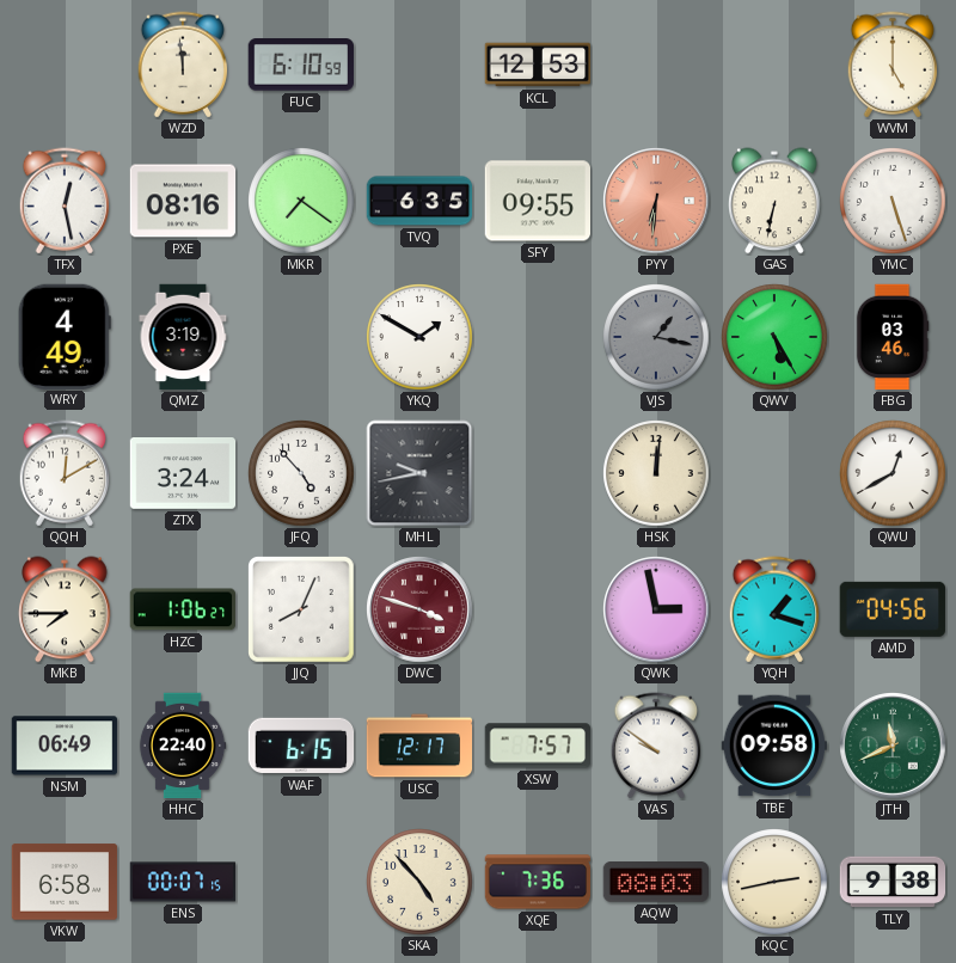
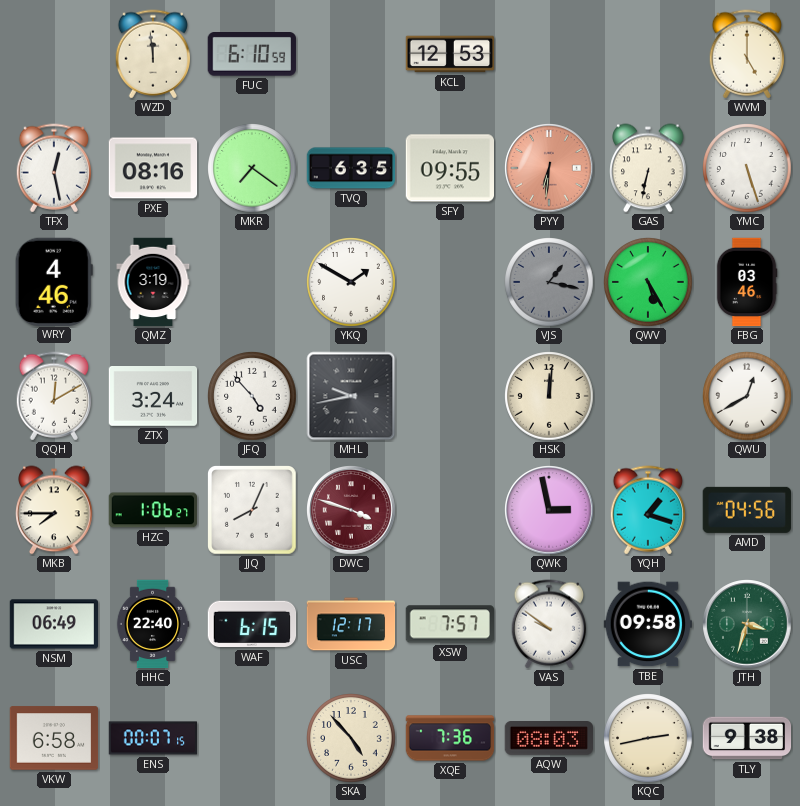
WRY: 4:49 -> 4:46
JTH: 11:41 -> 3:33
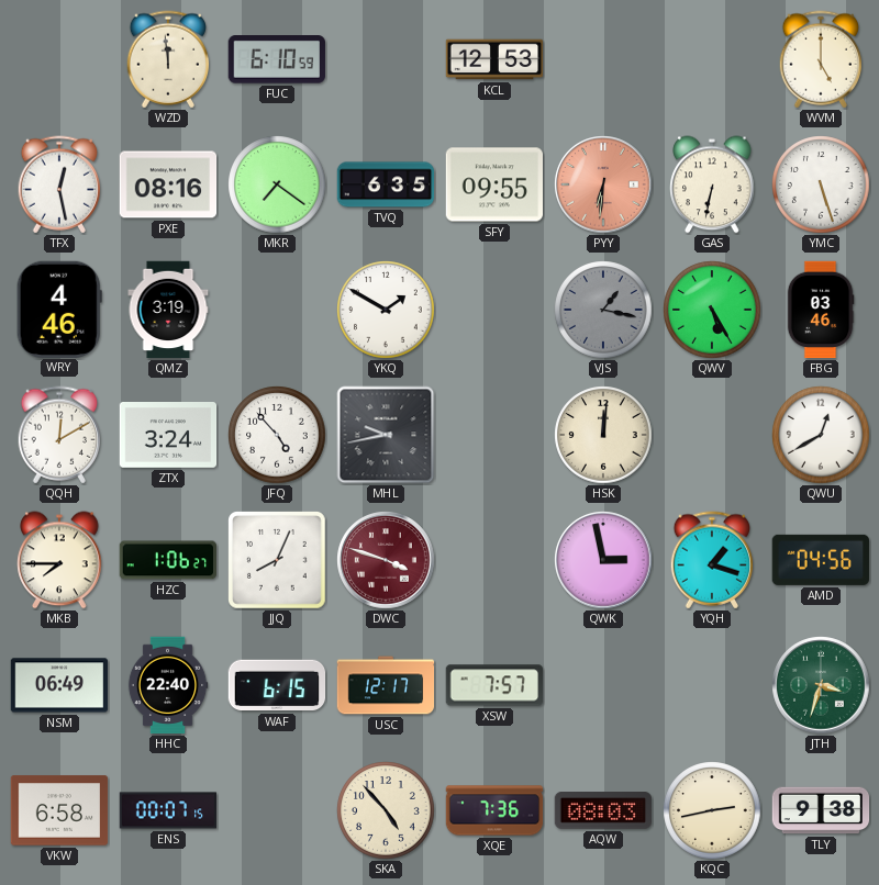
VAS: 9:51 -> none
TBE: 09:58 -> none
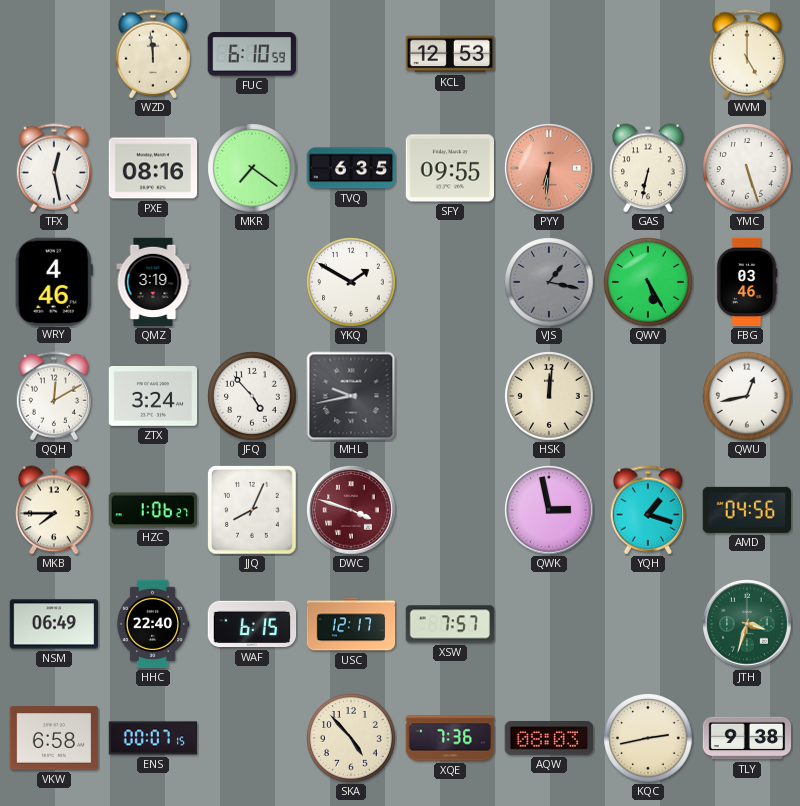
QWU: 12:40 -> 12:43
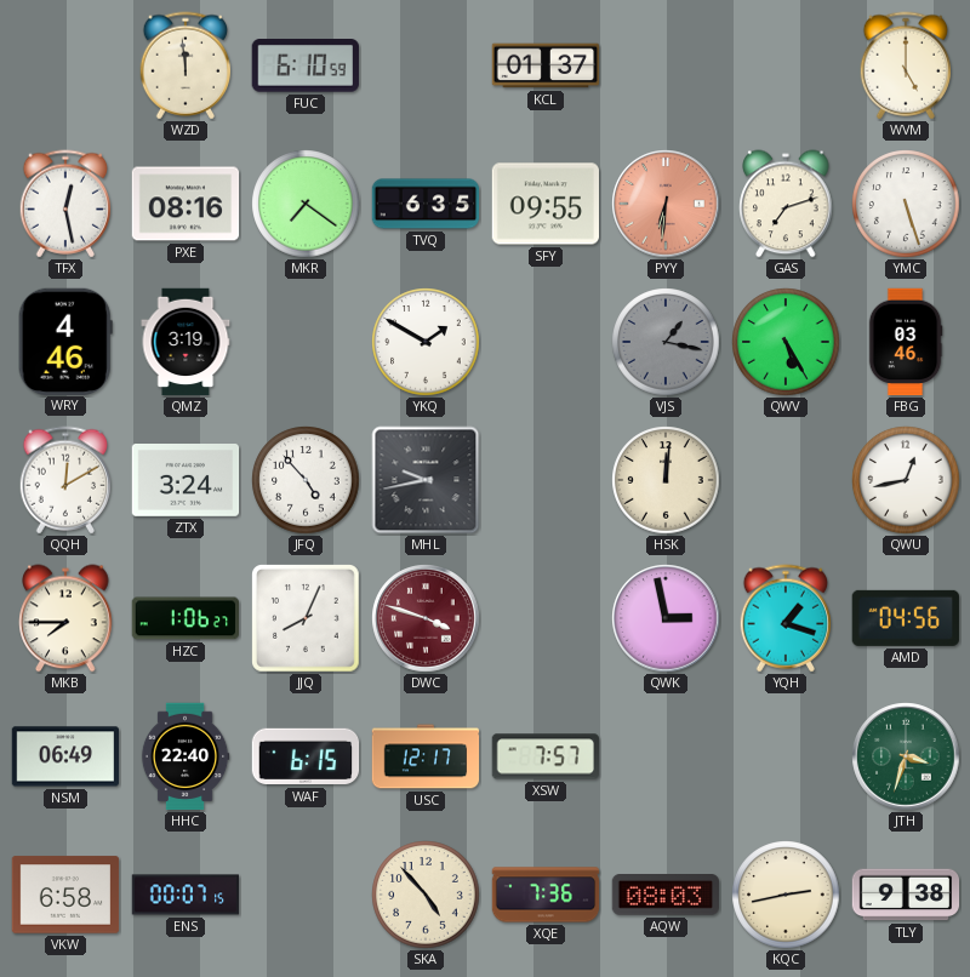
KCL: 12:53 -> 01:37
GAS: 6:32 -> 7:12
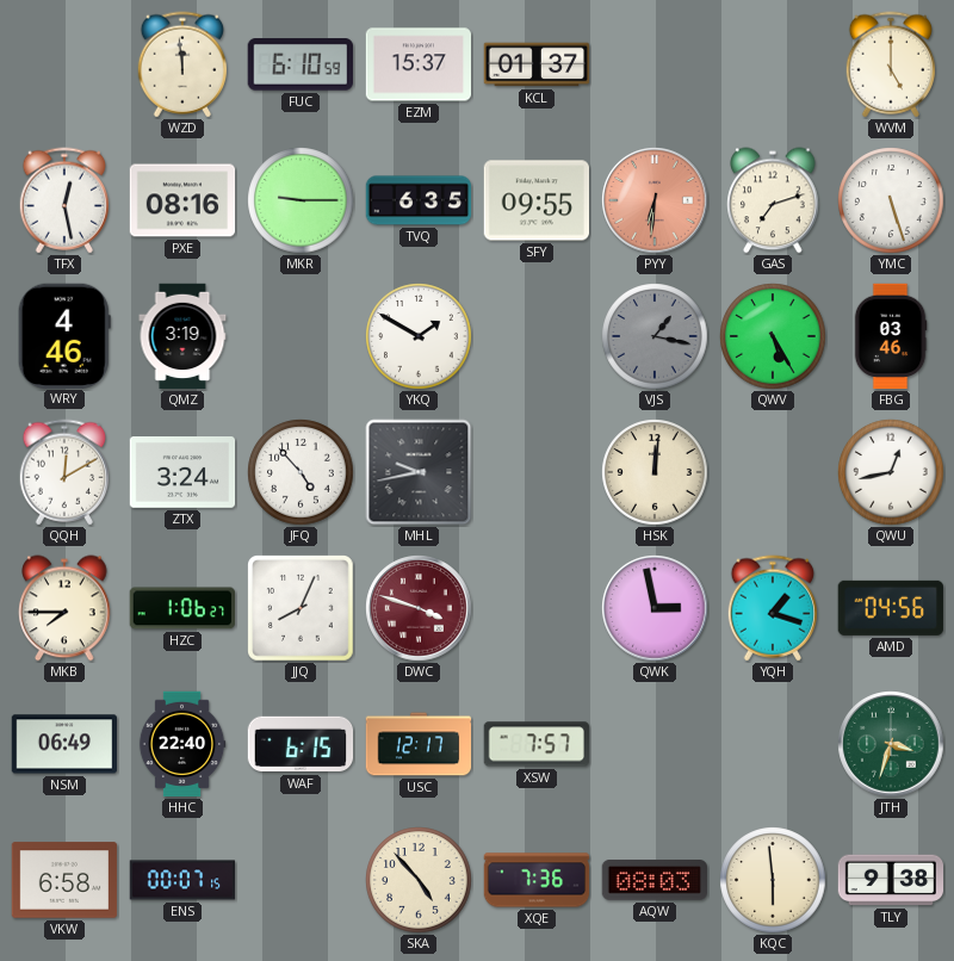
EZM: none -> 15:37
MKR: 7:21 -> 9:15
KQC: 2:43 -> 5:59
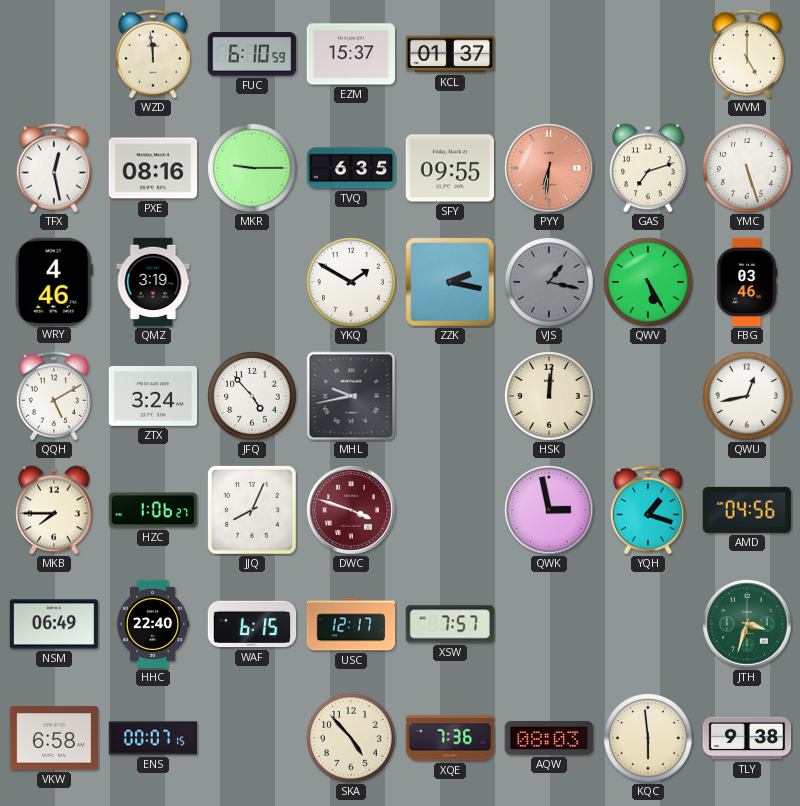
ZZK: none -> 2:17
QQH: 12:10 -> 5:10
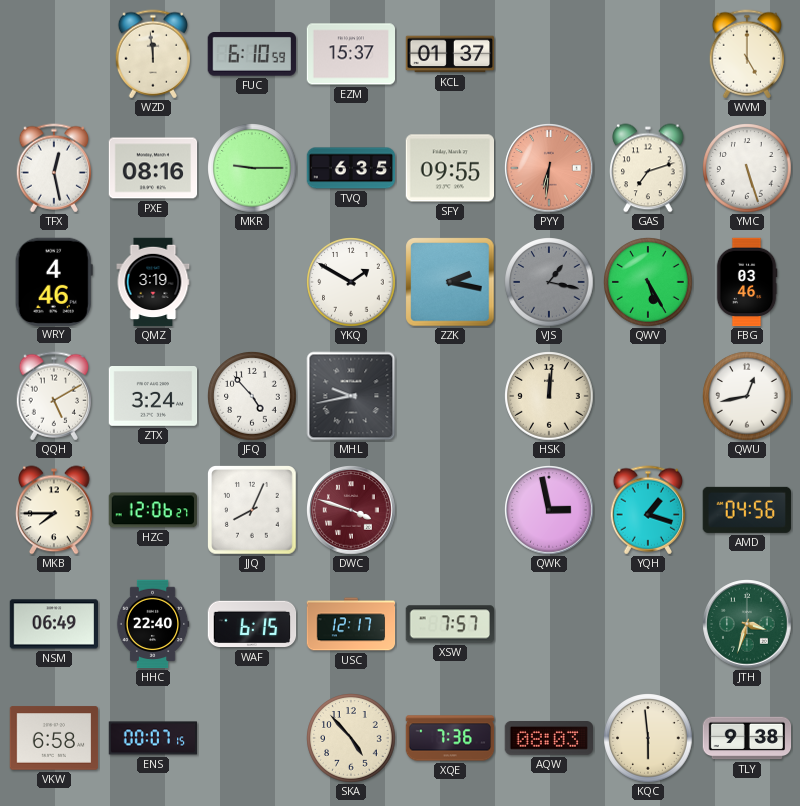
HZC: 1:06 -> 12:06
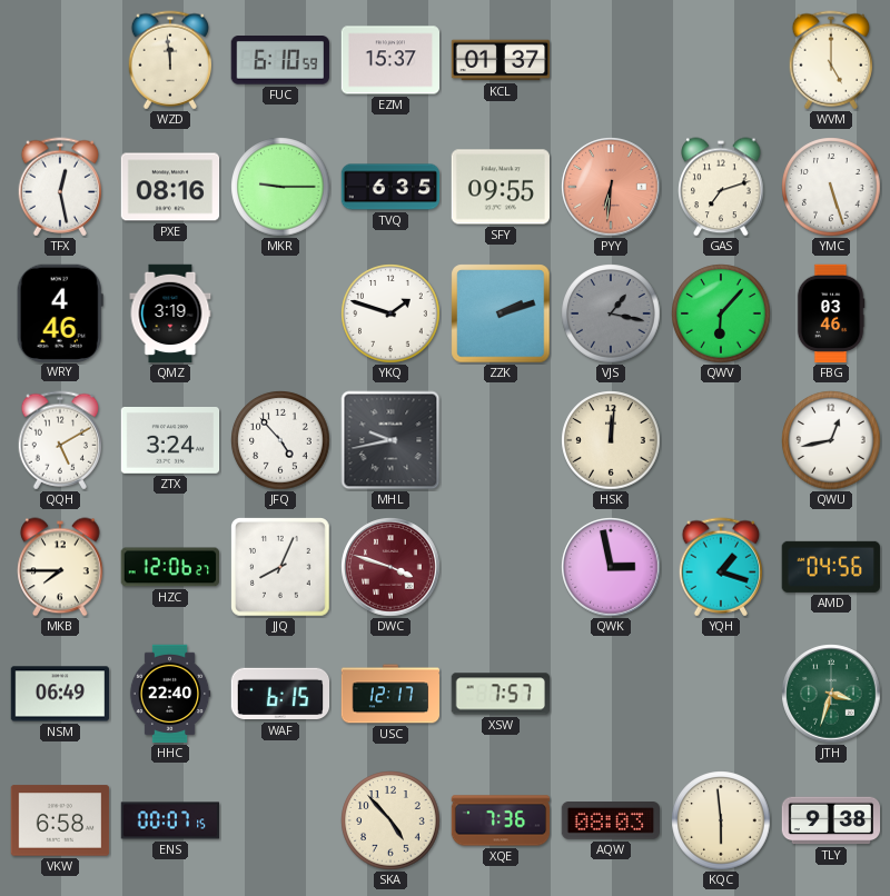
YKQ: 1:50 -> 1:48
ZZK: 2:17 -> 2:12
QWV: 5:25 -> 6:07
